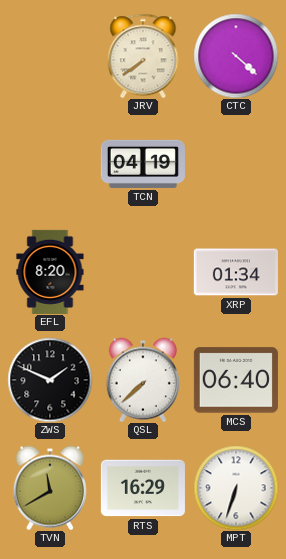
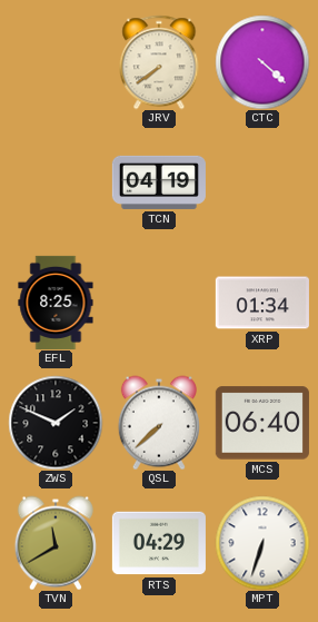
EFL: 8:20 -> 8:25
RTS: 16:29 -> 04:29
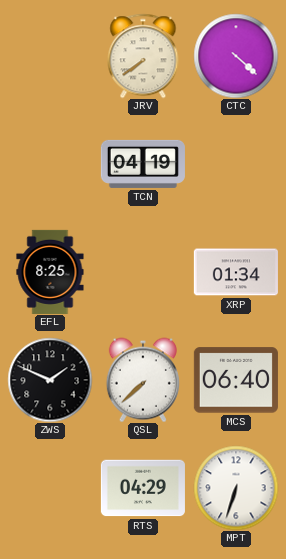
TVN: 11:40 -> none
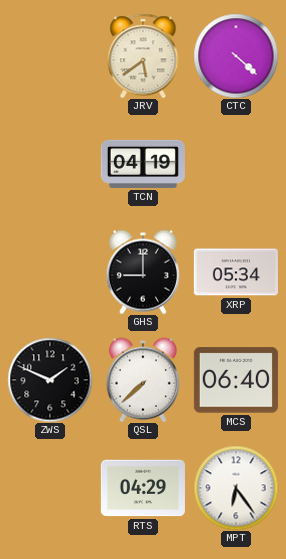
JRV: 7:39 -> 5:39
EFL: 8:25 -> none
GHS: none -> 9:00
XRP: 01:34 -> 05:34
MPT: 6:33 -> 6:24
